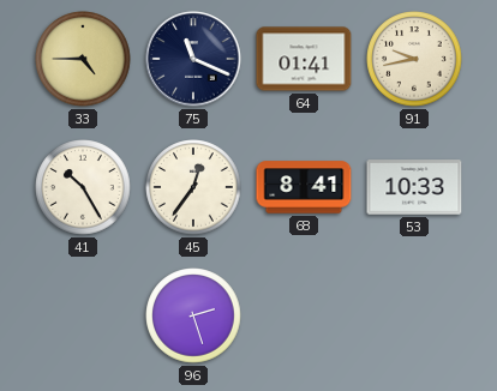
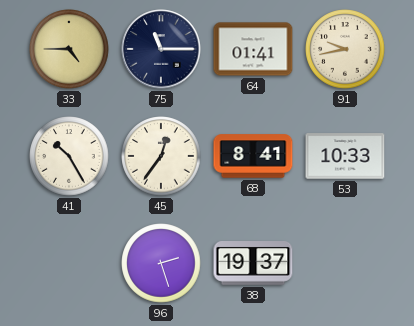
75: 11:19 -> 11:15
38: none -> 19:37
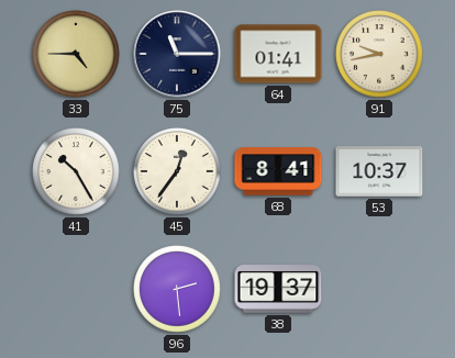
53: 10:33 -> 10:37
96: 2:27 -> 2:29
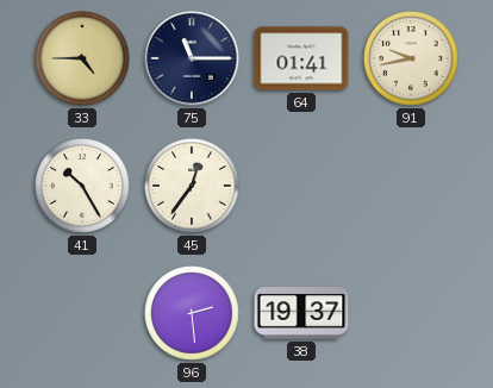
68: 8:41 -> none
53: 10:37 -> none
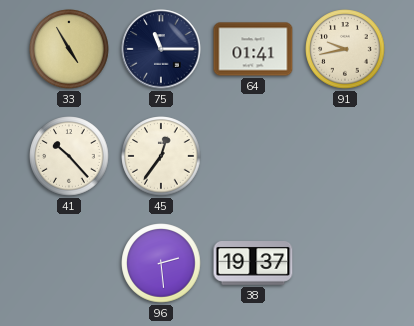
33: 4:45 -> 4:55
41: 10:25 -> 10:23
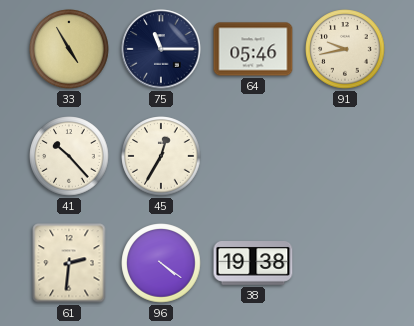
64: 01:41 -> 05:46
45: 12:36 -> 12:35
61: none -> 2:31
96: 2:29 -> 4:21
38: 19:37 -> 19:38
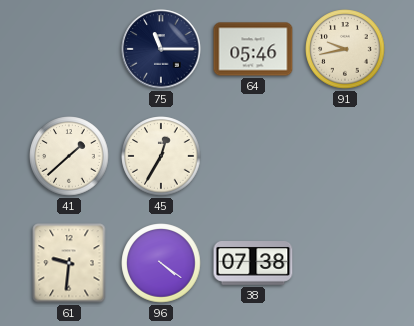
33: 4:55 -> none
41: 10:23 -> 1:38
61: 2:31 -> 9:31
38: 19:38 -> 07:38
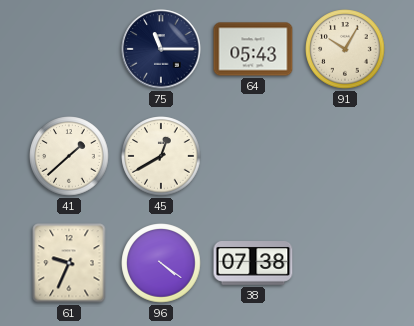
64: 05:46 -> 05:43
91: 9:43 -> 10:05
45: 12:35 -> 12:40
61: 9:31 -> 9:34
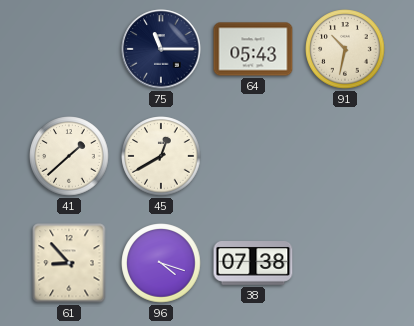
91: 10:05 -> 10:32
61: 9:34 -> 8:53
96: 4:21 -> 4:18
